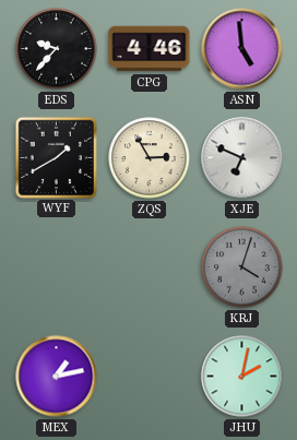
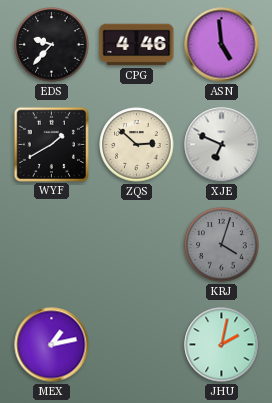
ZQS: 2:55 -> 2:52
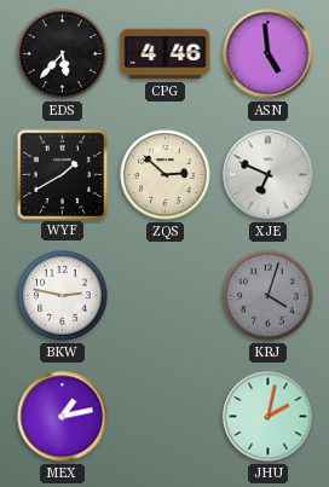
EDS: 9:37 -> 5:37
BKW: none -> 2:47
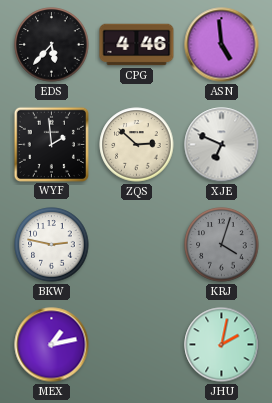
WYF: 1:40 -> 1:59
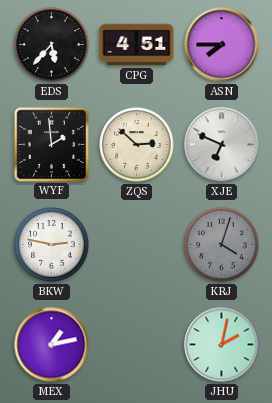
CPG: 4:46 -> 4:51
ASN: 4:59 -> 7:45
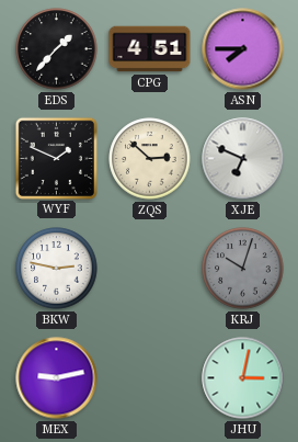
EDS: 5:37 -> 1:37
WYF: 1:59 -> 1:49
KRJ: 4:03 -> 10:03
MEX: 1:13 -> 9:13
JHU: 2:02 -> 3:02
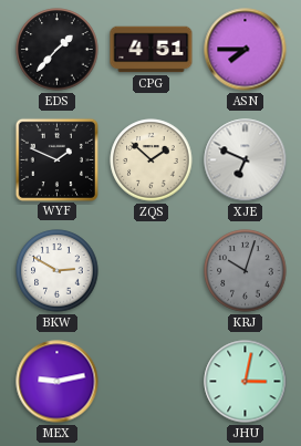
ZQS: 2:52 -> 1:52
BKW: 2:47 -> 2:50
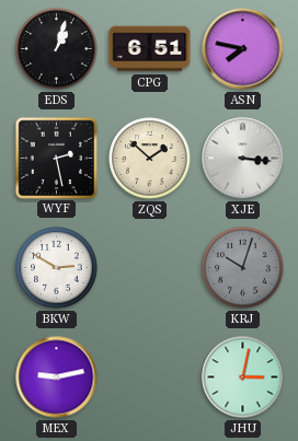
EDS: 1:37 -> 1:03
CPG: 4:51 -> 6:51
ASN: 7:45 -> 7:47
WYF: 1:49 -> 2:28
XJE: 6:49 -> 3:16
